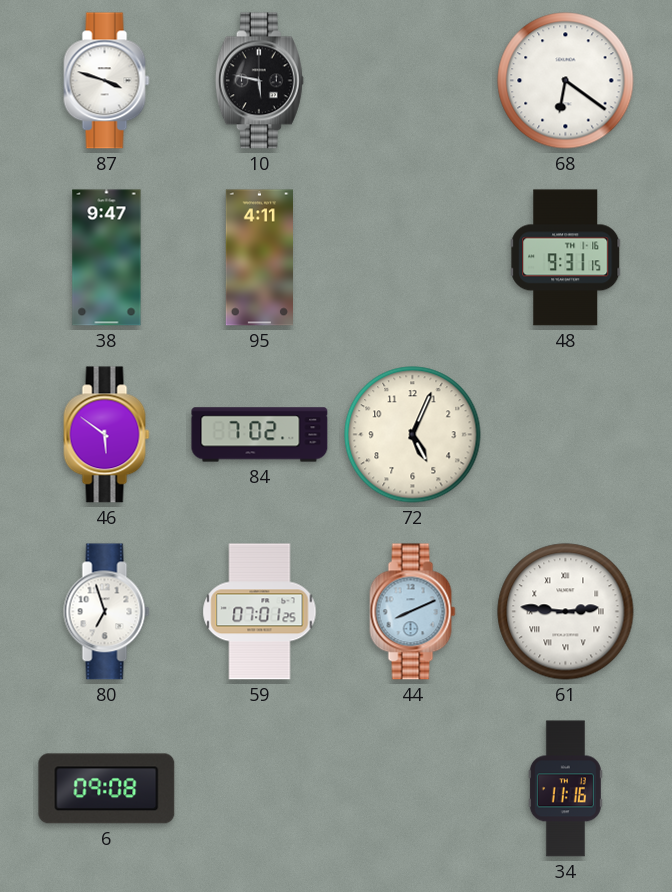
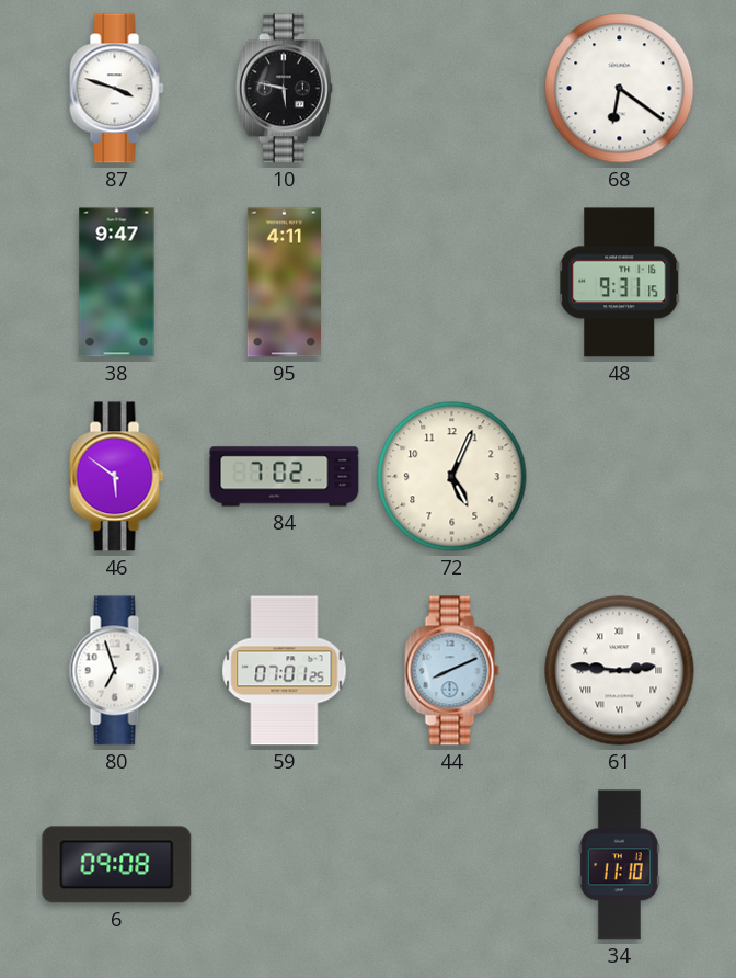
34: 11:16 -> 11:10
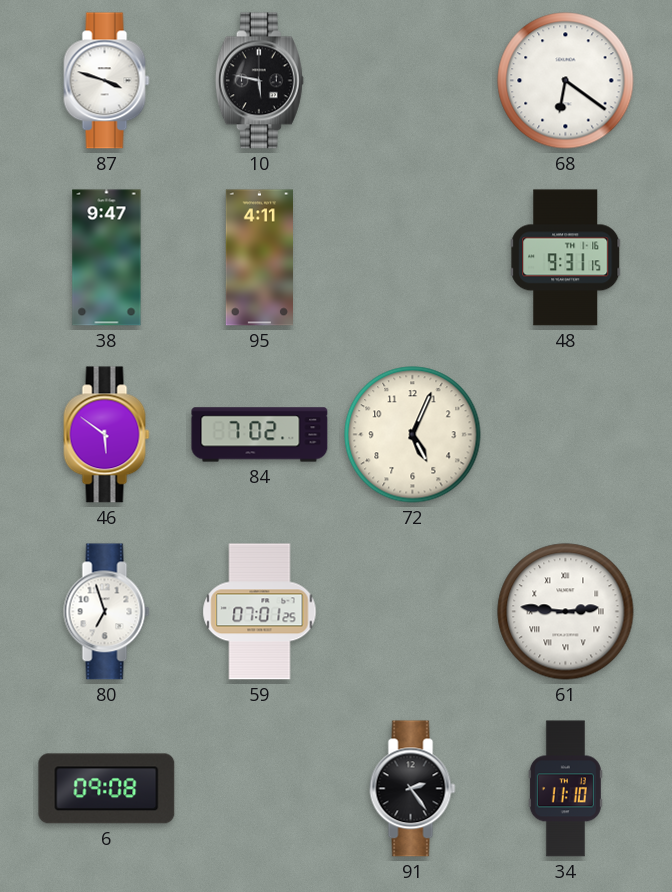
44: 8:11 -> none
91: none -> 2:24
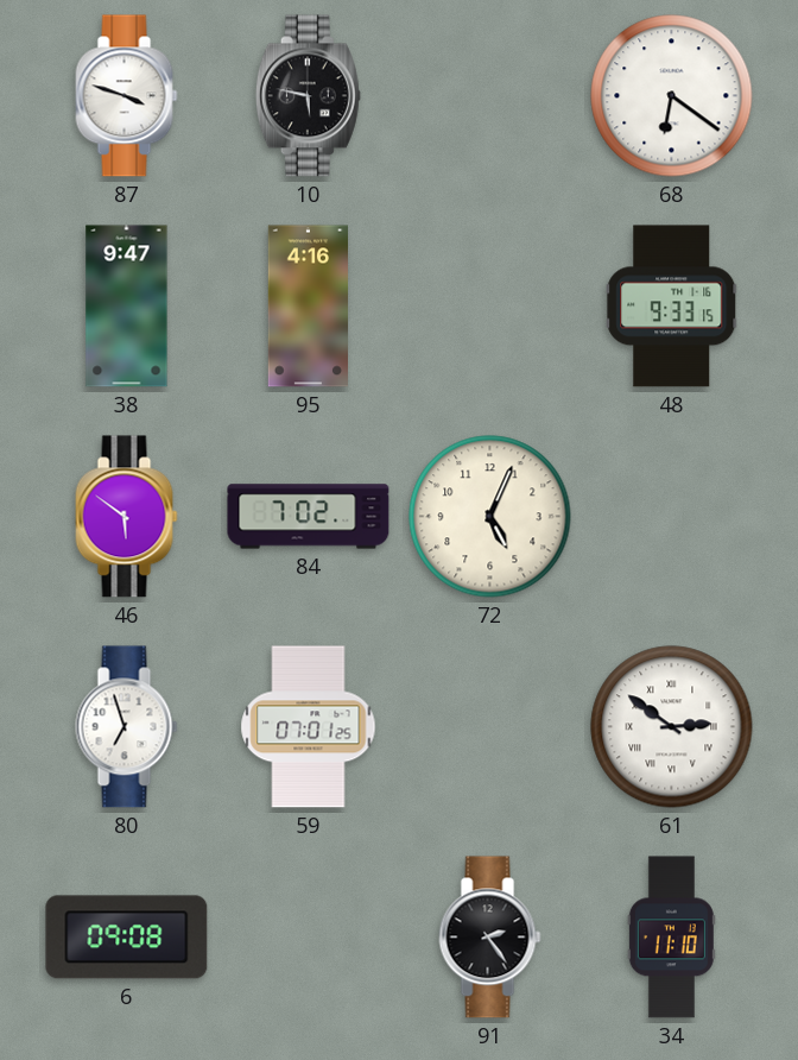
95: 4:11 -> 4:16
48: 9:31 -> 9:33
61: 2:46 -> 2:51
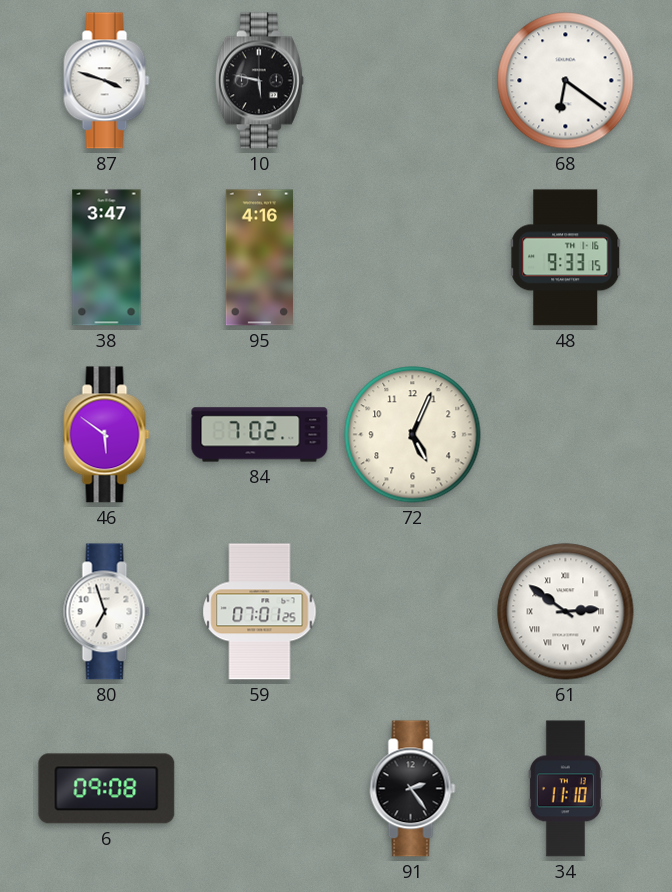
38: 9:47 -> 3:47
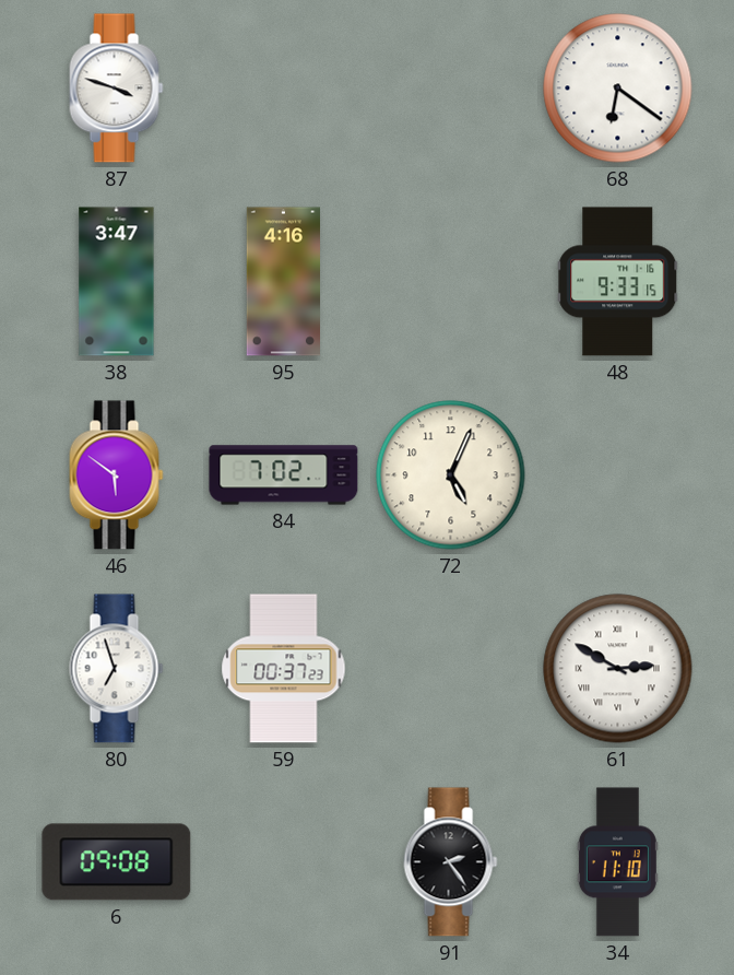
10: 5:47 -> none
59: 07:01 -> 00:37
61: 2:51 -> 2:50
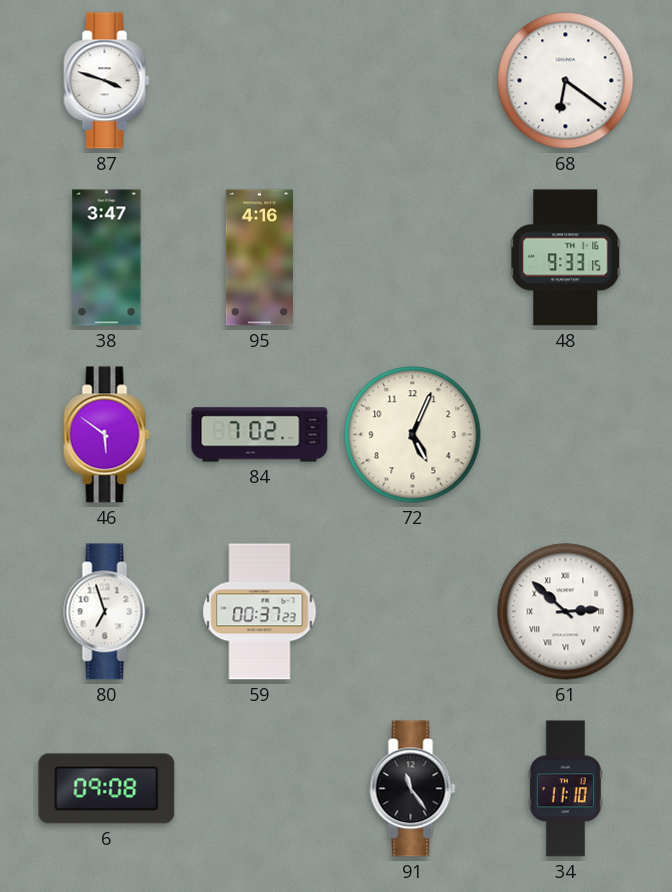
61: 2:50 -> 2:52
91: 2:24 -> 11:24
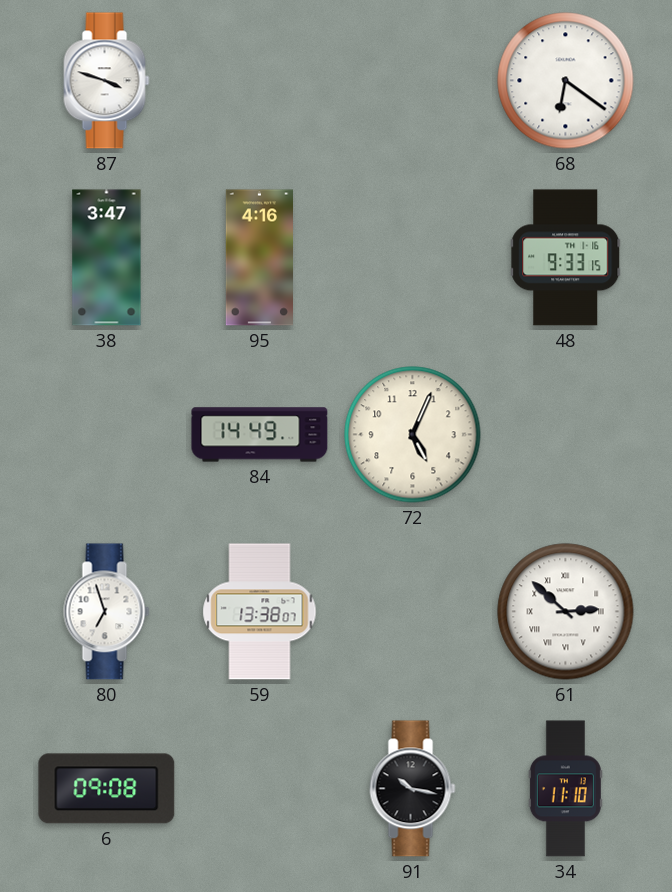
46: 5:51 -> none
84: 7:02 -> 14:49
59: 00:37 -> 13:38
91: 11:24 -> 10:17
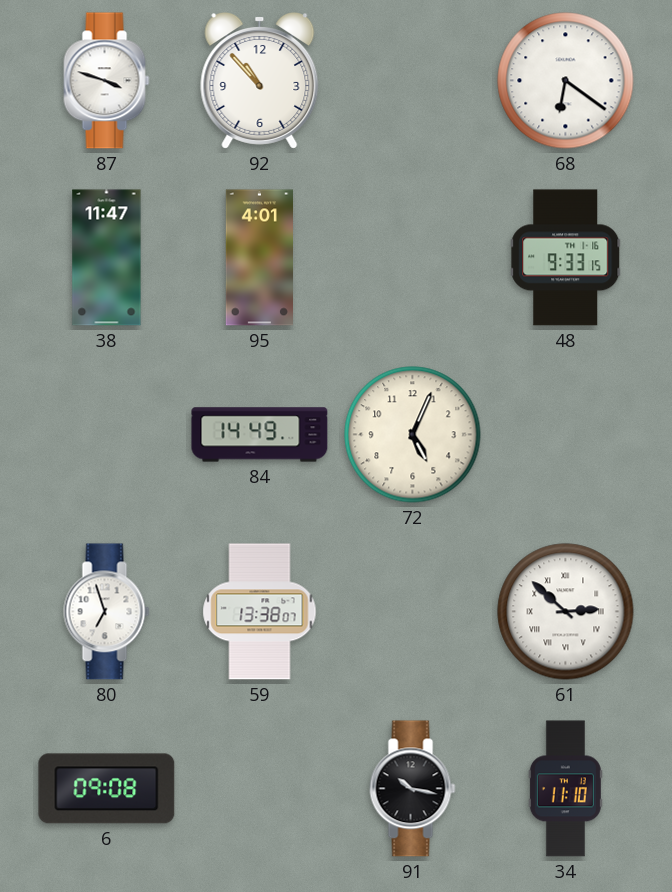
92: none -> 10:53
38: 3:47 -> 11:47
95: 4:16 -> 4:01
